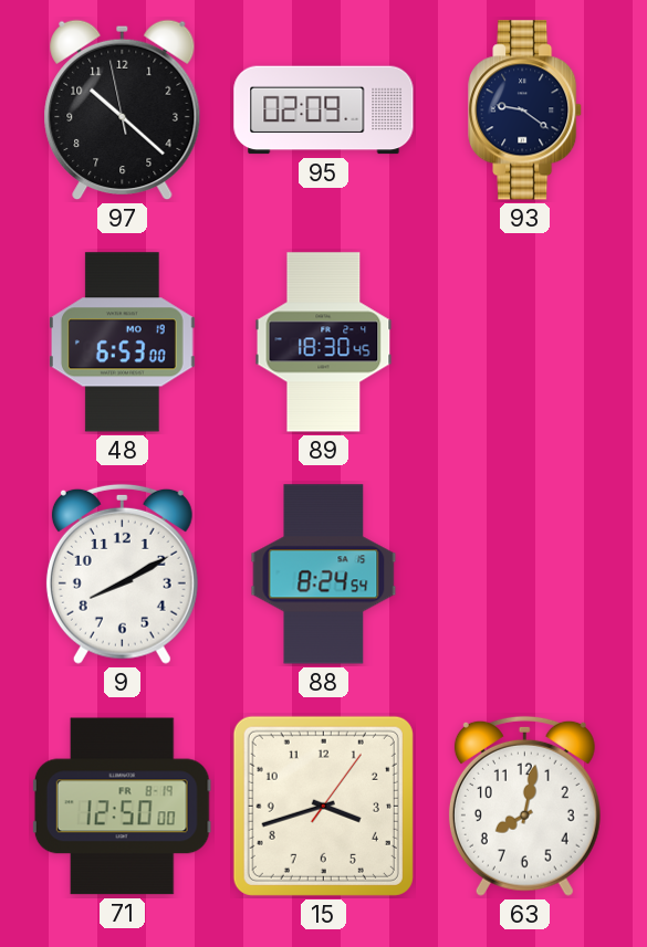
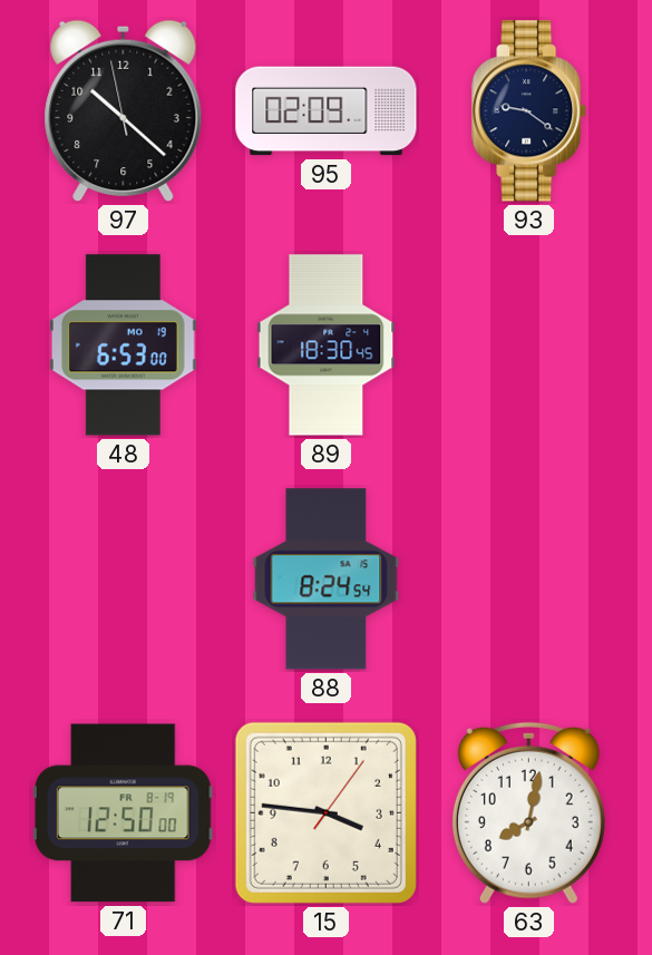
9: 8:10 -> none
15: 3:42 -> 3:46
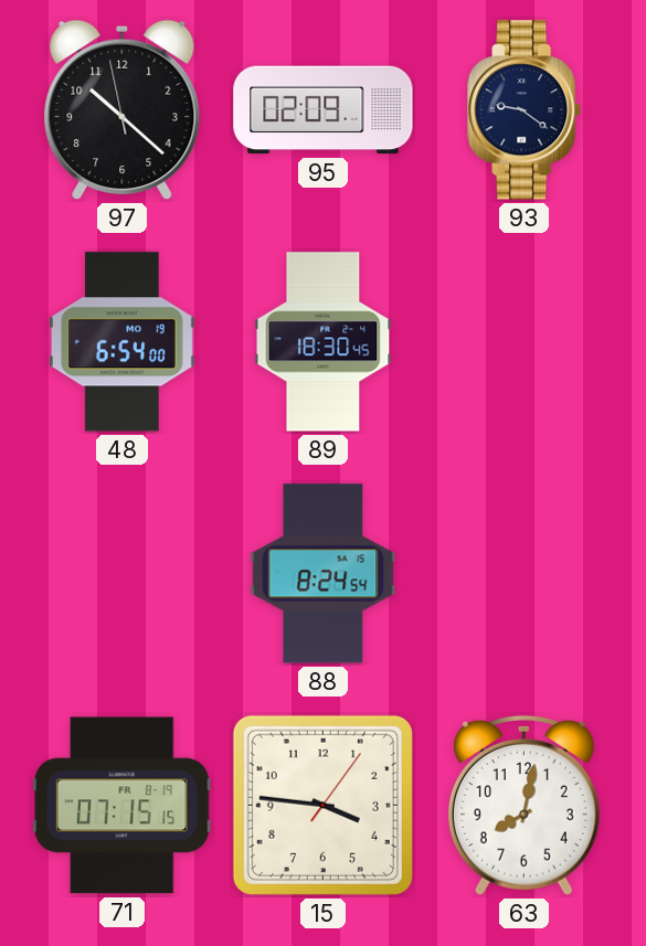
48: 6:53 -> 6:54
71: 12:50 -> 07:15
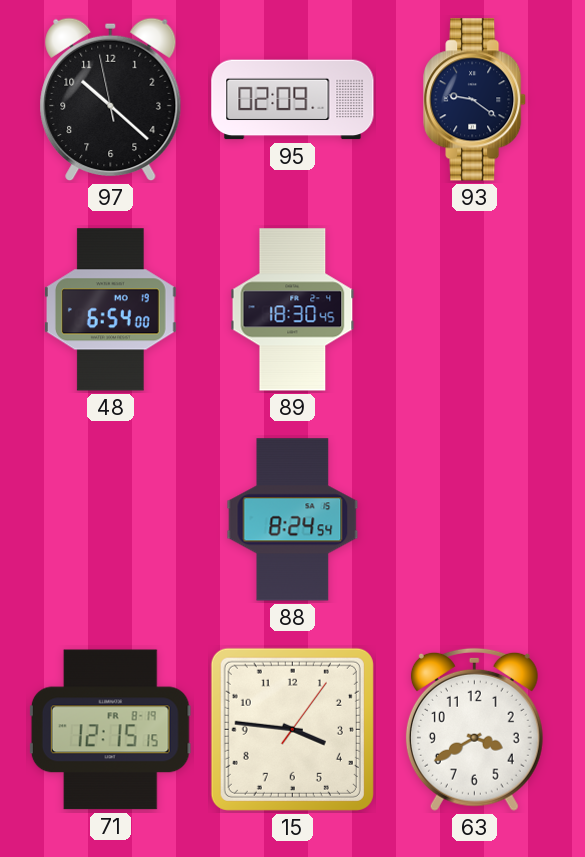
71: 07:15 -> 12:15
63: 8:02 -> 3:40
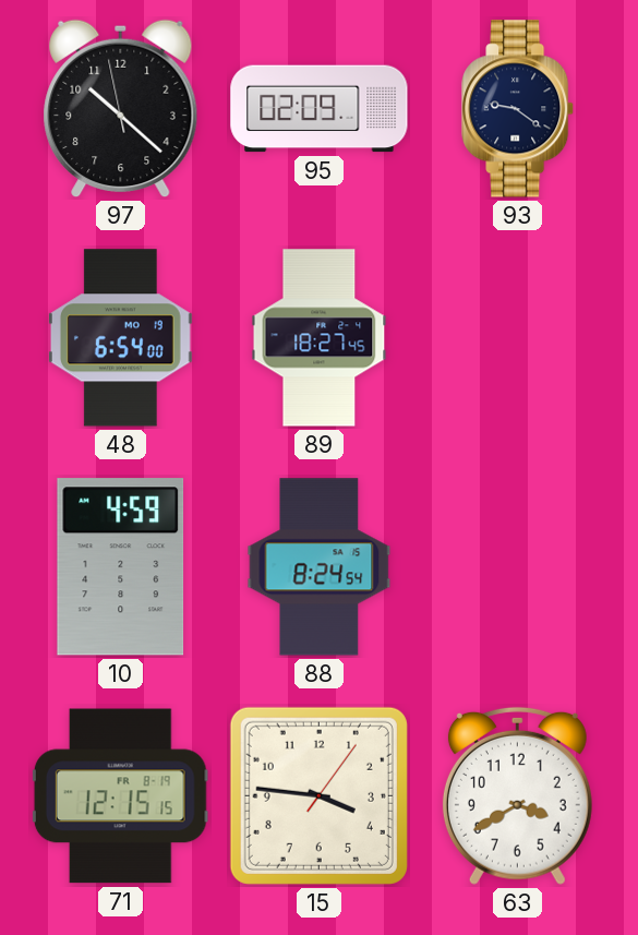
89: 18:30 -> 18:27
10: none -> 4:59
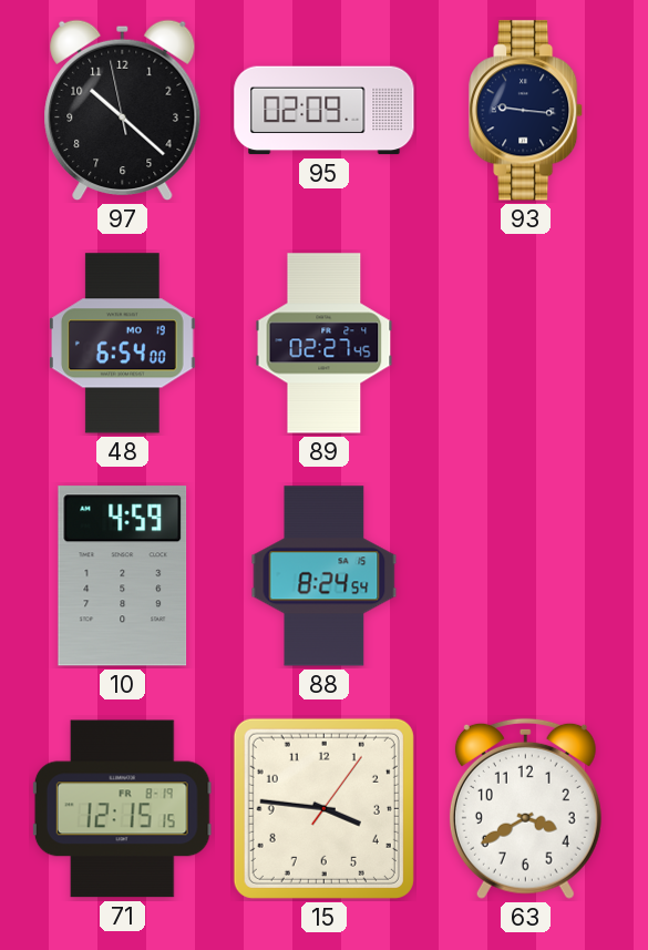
93: 9:21 -> 9:16
89: 18:27 -> 02:27
